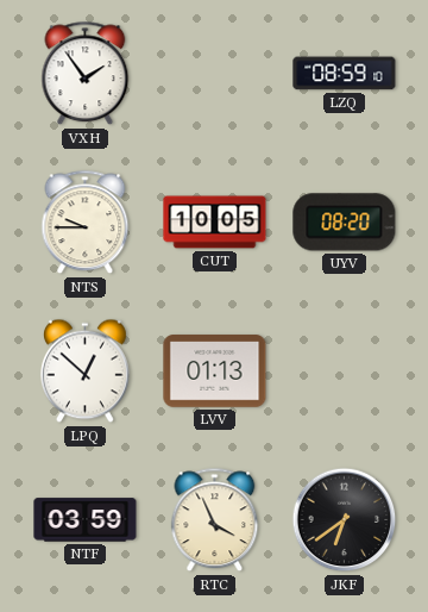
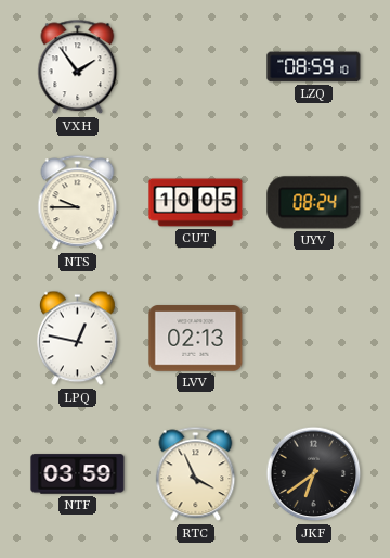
UYV: 08:20 -> 08:24
LPQ: 12:52 -> 12:47
LVV: 01:13 -> 02:13
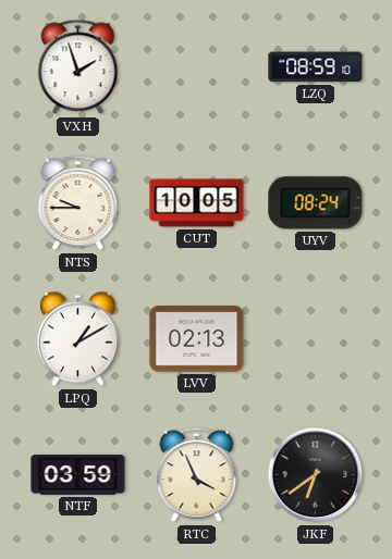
VXH: 1:54 -> 1:57
LPQ: 12:47 -> 1:10
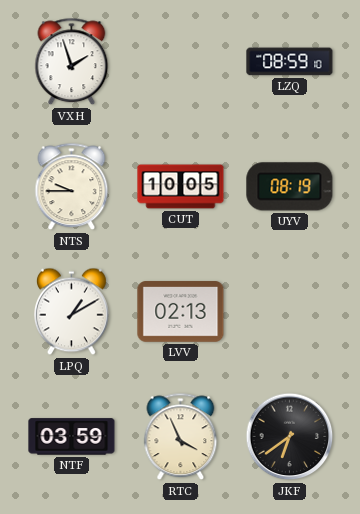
UYV: 08:24 -> 08:19
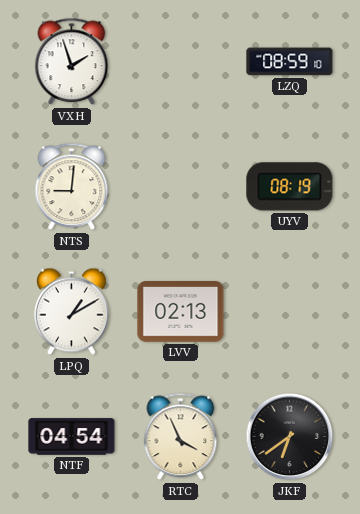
NTS: 9:45 -> 9:01
CUT: 10:05 -> none
NTF: 03:59 -> 04:54
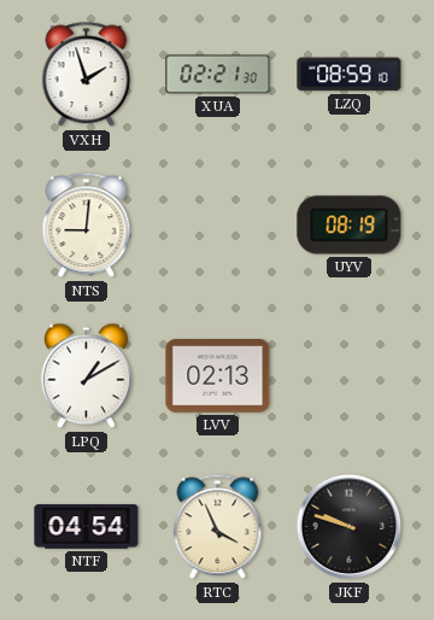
XUA: none -> 02:21
JKF: 6:39 -> 9:48
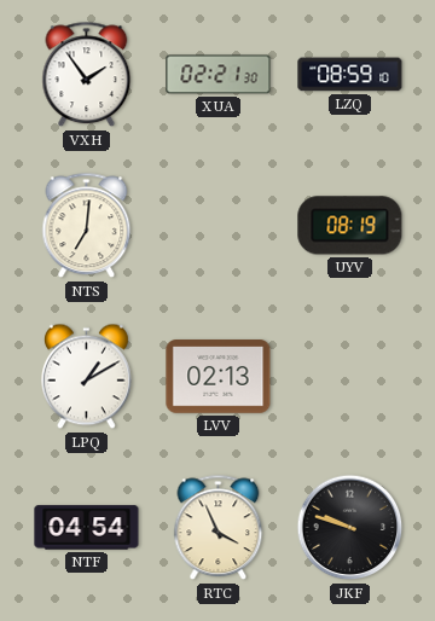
VXH: 1:57 -> 1:54
NTS: 9:01 -> 7:01
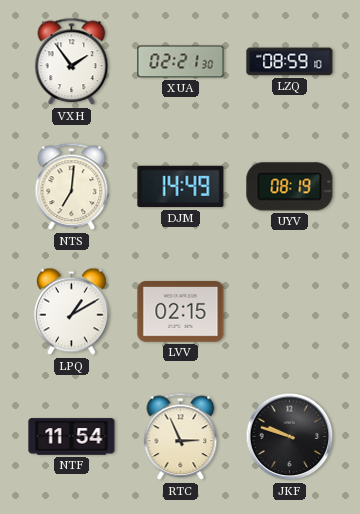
DJM: none -> 14:49
LVV: 02:13 -> 02:15
NTF: 04:54 -> 11:54
RTC: 3:56 -> 2:56
